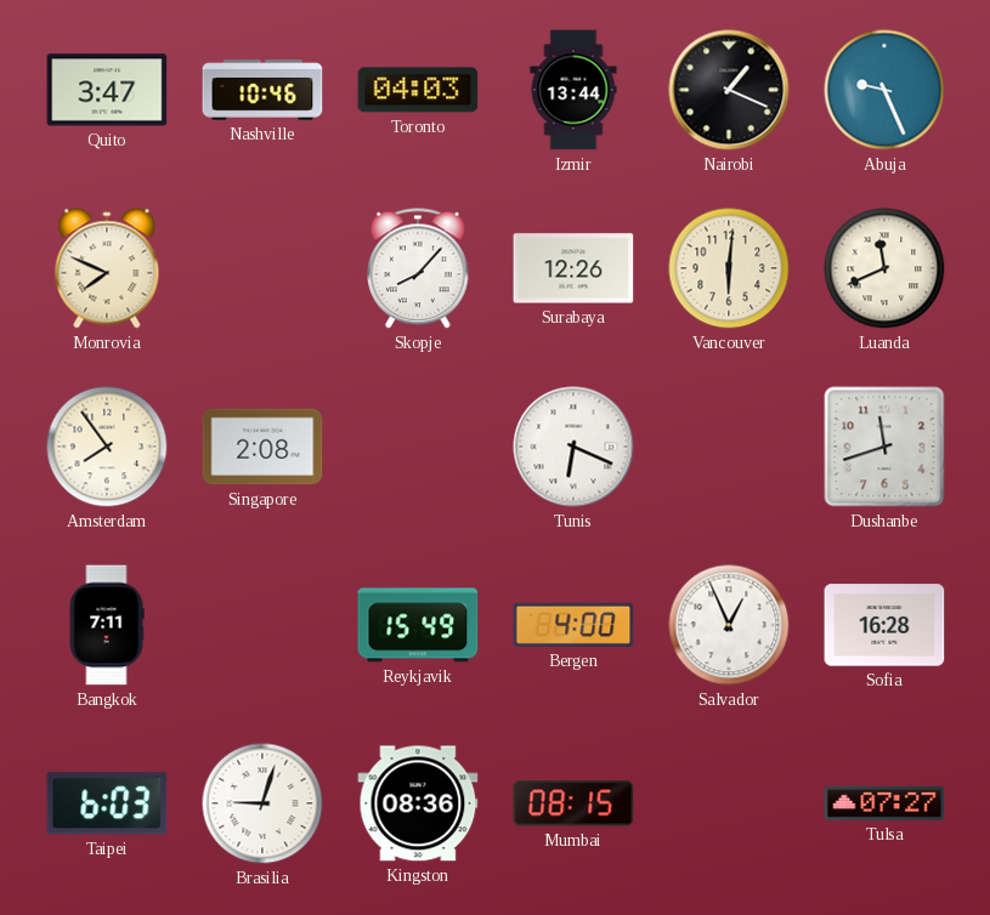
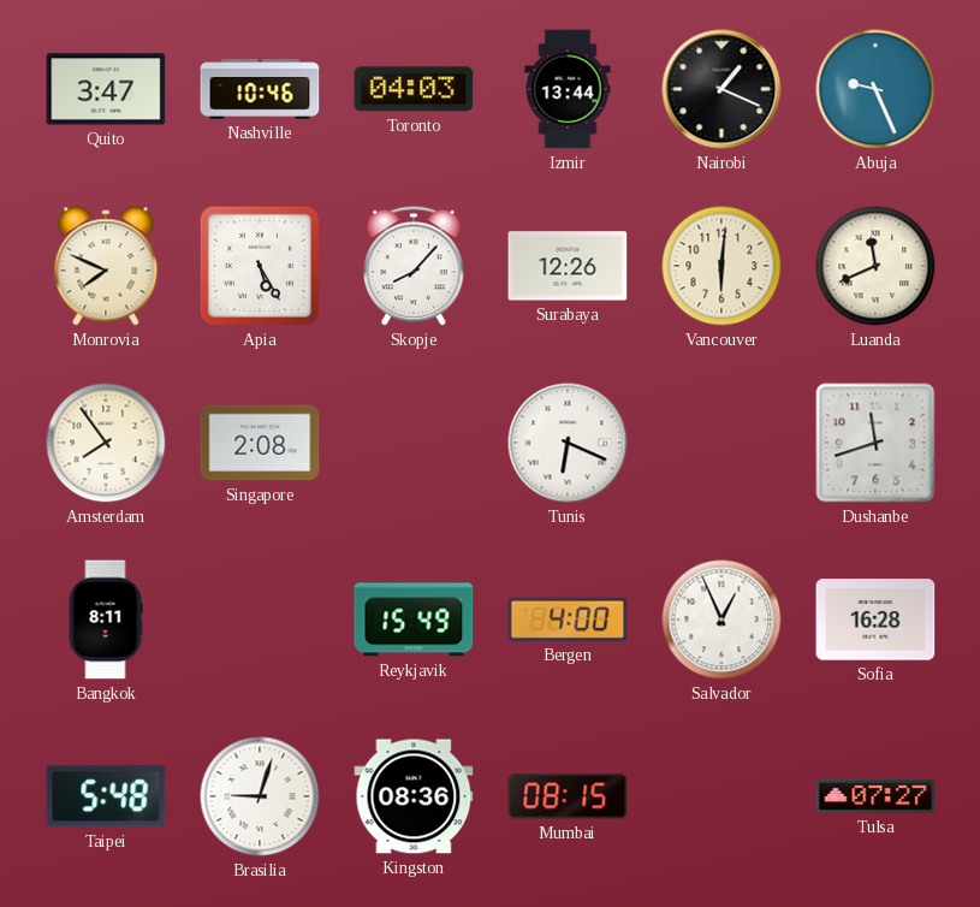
Apia: none -> 5:25
Bangkok: 7:11 -> 8:11
Taipei: 6:03 -> 5:48
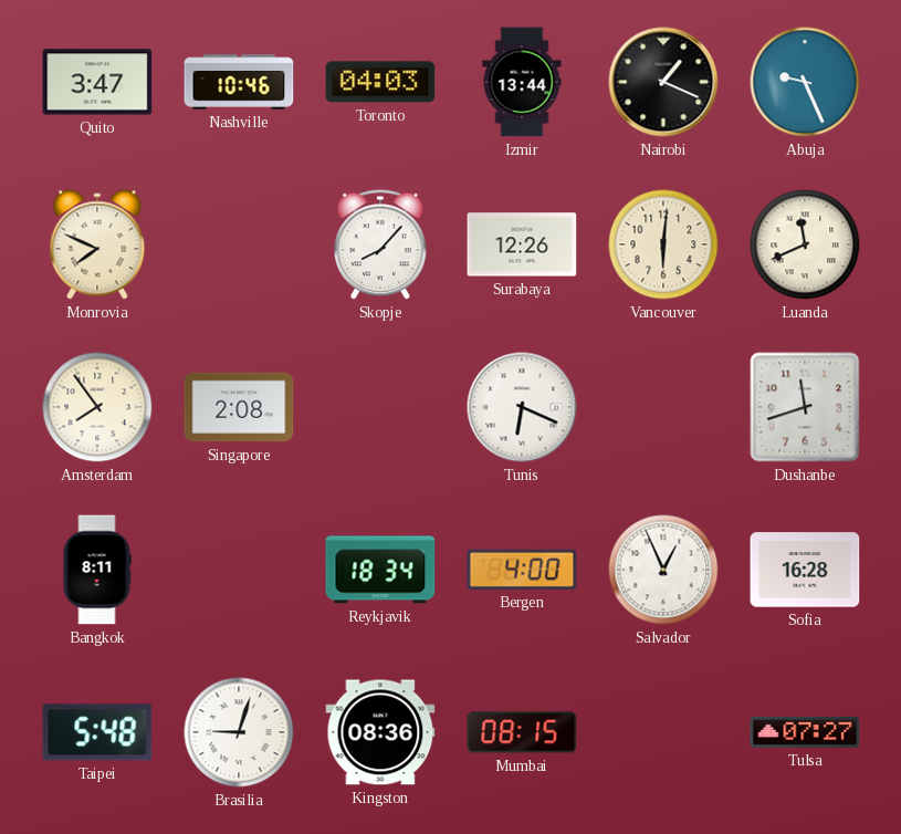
Apia: 5:25 -> none
Reykjavik: 15:49 -> 18:34
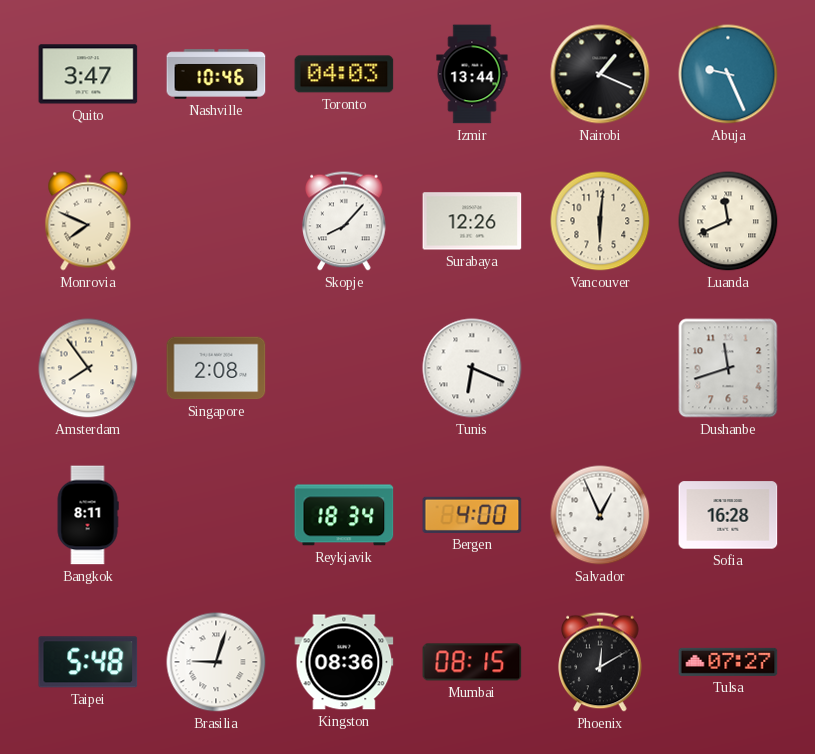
Phoenix: none -> 12:10
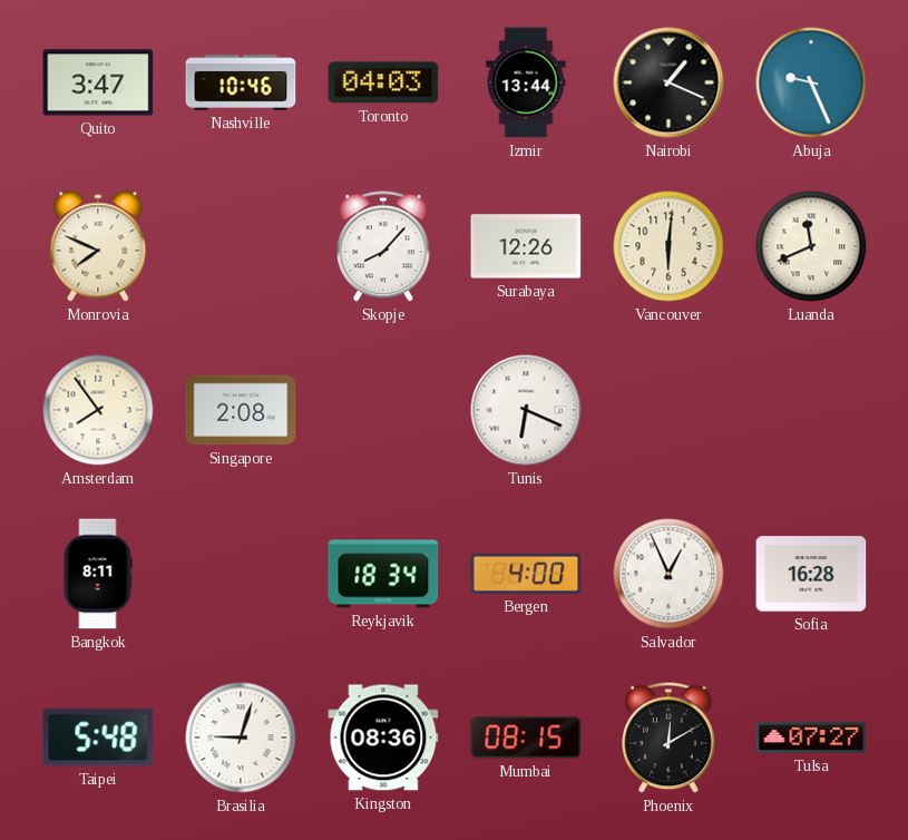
Dushanbe: 11:42 -> none
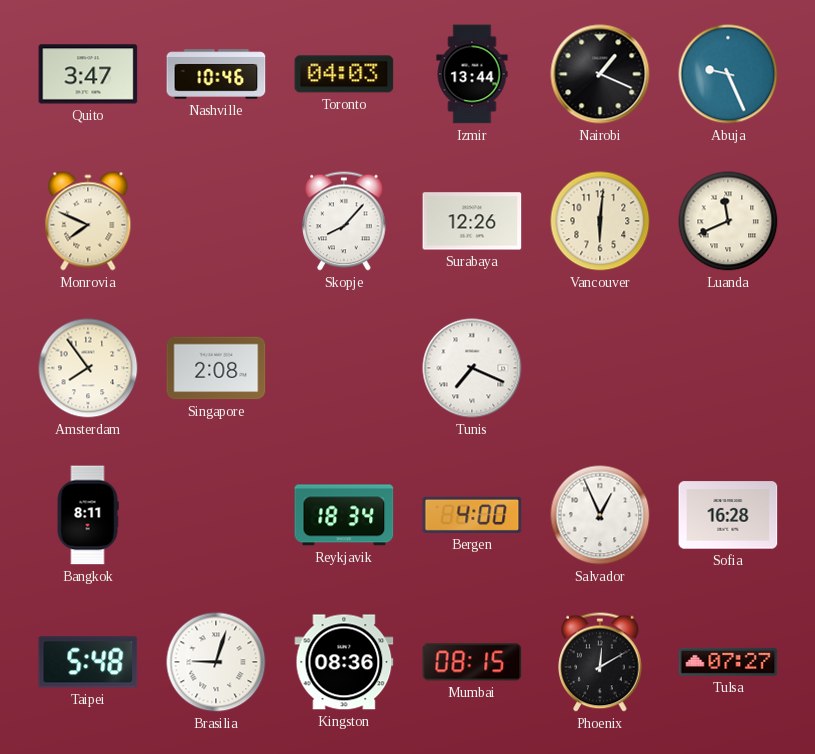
Tunis: 6:19 -> 7:19
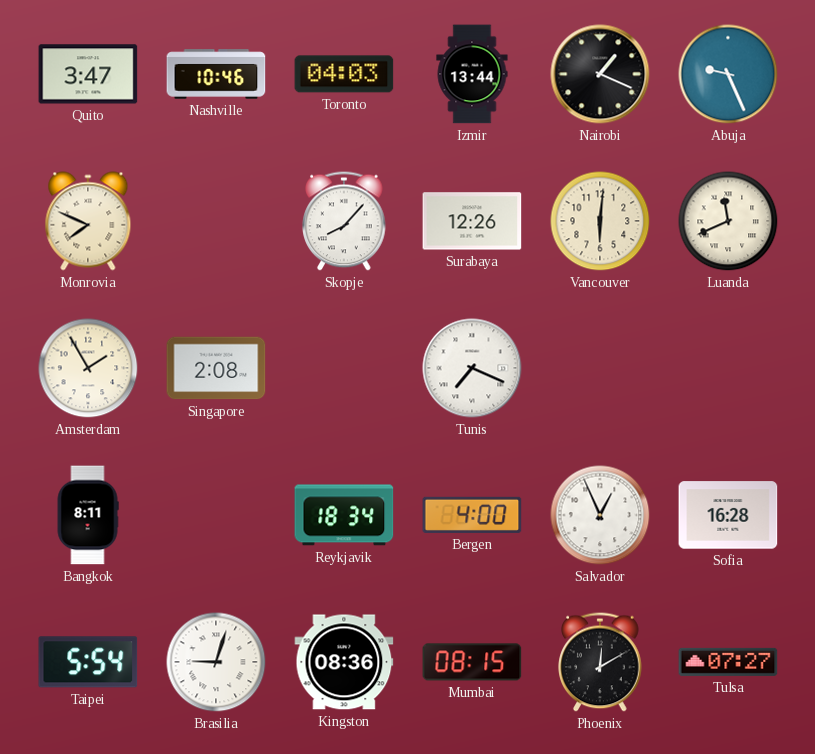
Amsterdam: 7:54 -> 1:55
Taipei: 5:48 -> 5:54
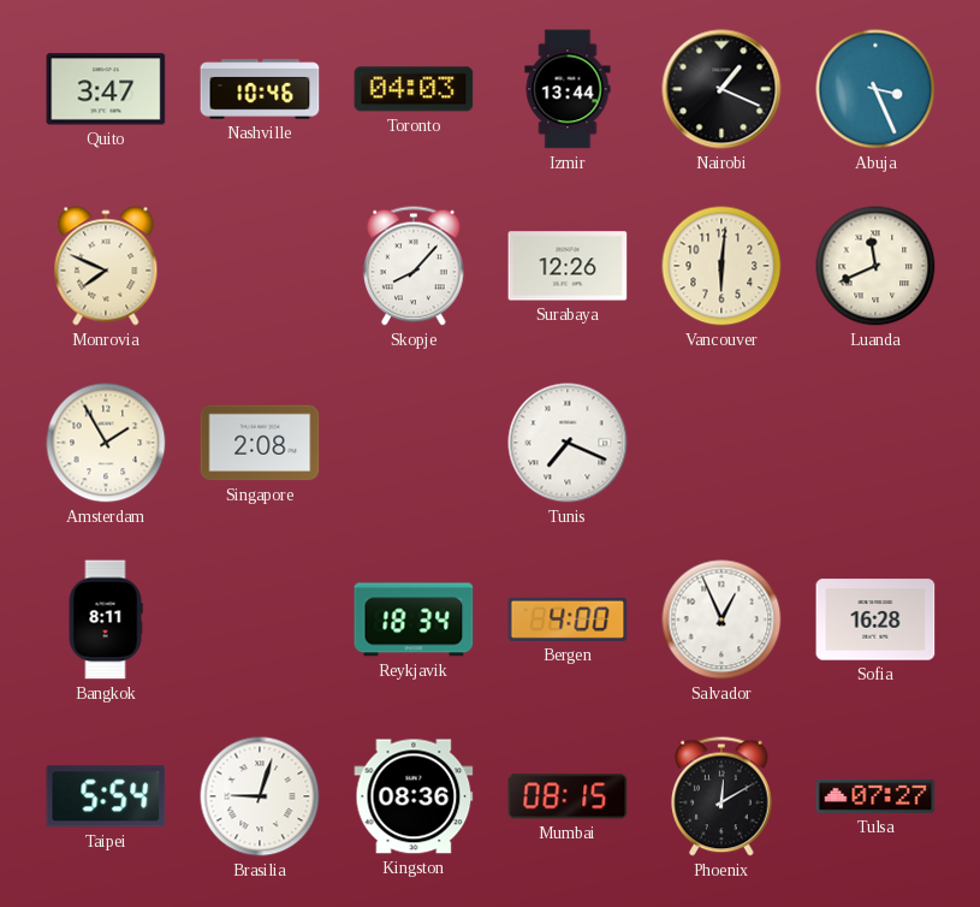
Abuja: 9:26 -> 3:26
